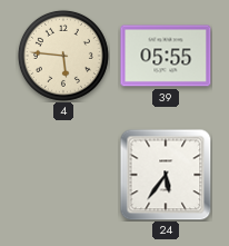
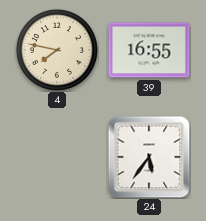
4: 5:46 -> 7:47
39: 05:55 -> 16:55
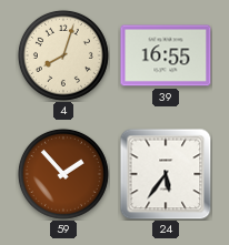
4: 7:47 -> 8:03
59: none -> 1:53
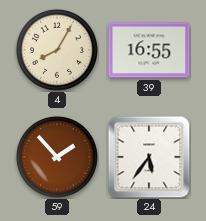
4: 8:03 -> 8:05
